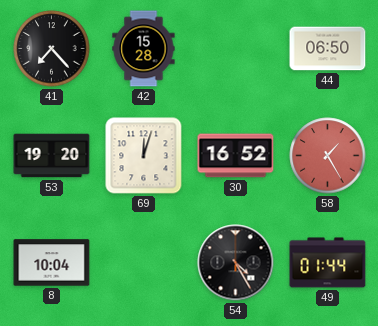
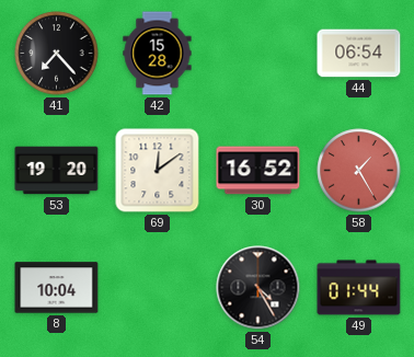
44: 06:50 -> 06:54
69: 12:03 -> 12:09
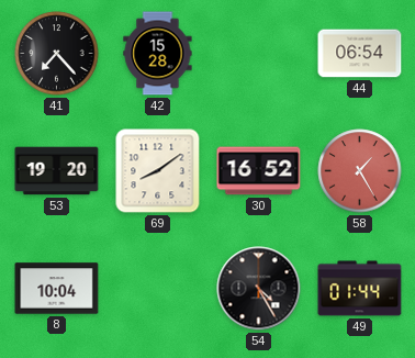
69: 12:09 -> 8:09
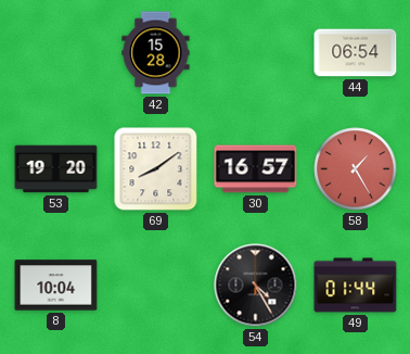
41: 7:23 -> none
30: 16:52 -> 16:57
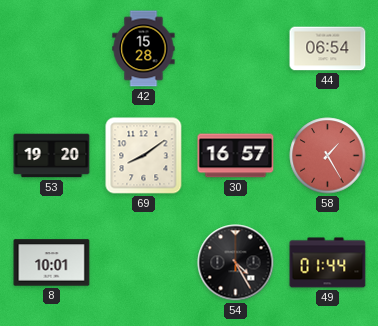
8: 10:04 -> 10:01
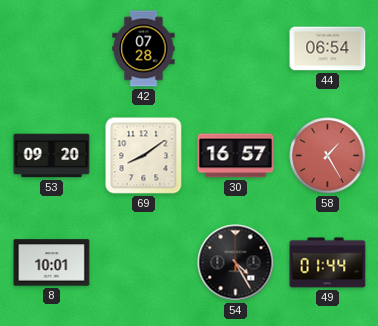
42: 15:28 -> 07:28
53: 19:20 -> 09:20
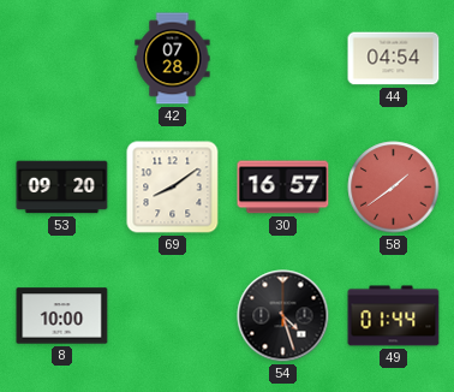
44: 06:54 -> 04:54
58: 1:25 -> 1:39
8: 10:01 -> 10:00
54: 4:25 -> 4:27
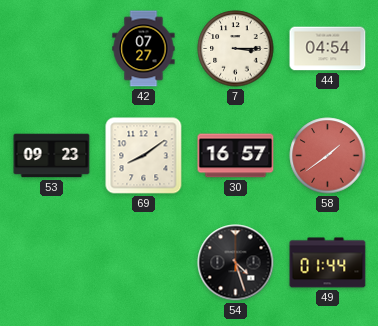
42: 07:28 -> 07:27
7: none -> 3:15
53: 09:20 -> 09:23
8: 10:00 -> none
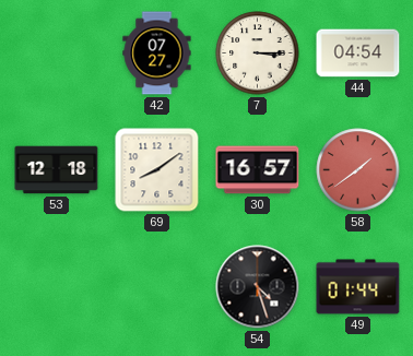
53: 09:23 -> 12:18
